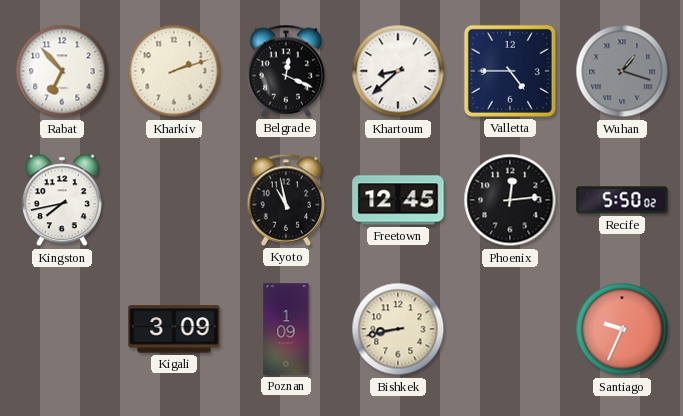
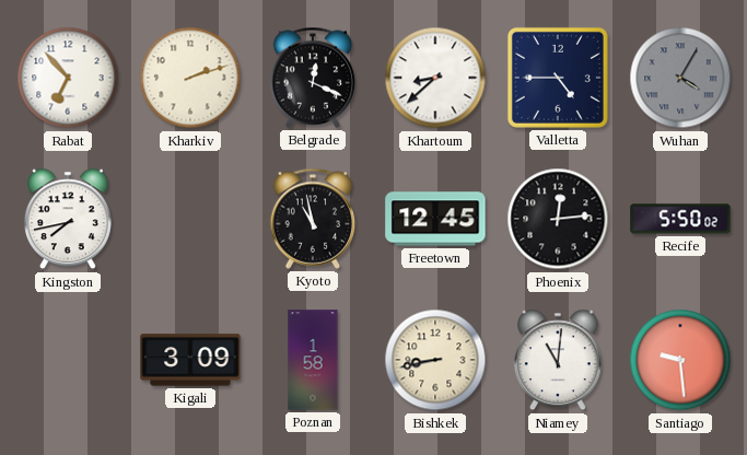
Wuhan: 1:18 -> 4:05
Poznan: 1:09 -> 1:58
Niamey: none -> 11:01
Santiago: 9:34 -> 9:29
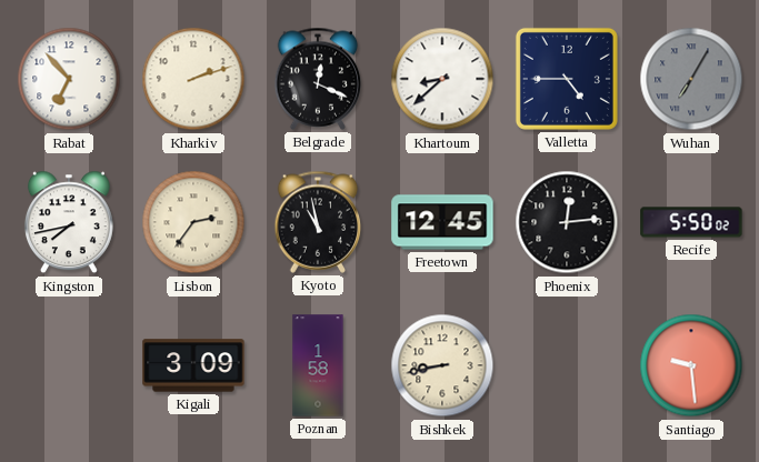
Wuhan: 4:05 -> 7:05
Lisbon: none -> 2:36
Niamey: 11:01 -> none
